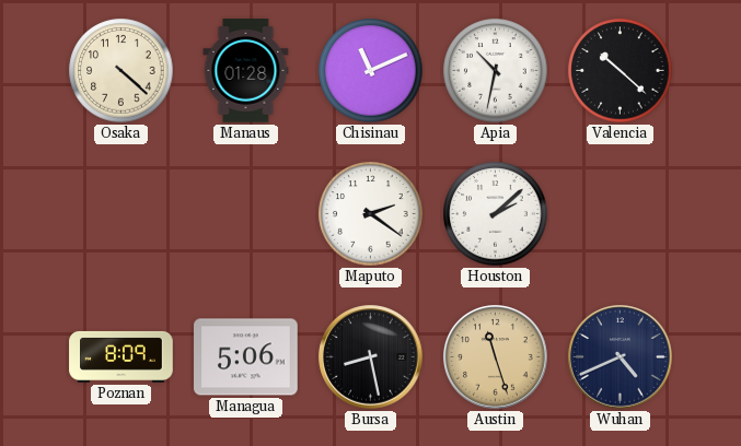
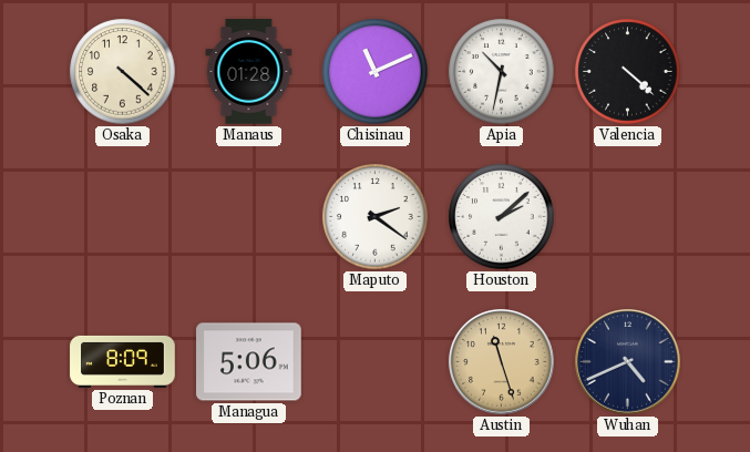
Valencia: 10:22 -> 4:22
Bursa: 8:28 -> none
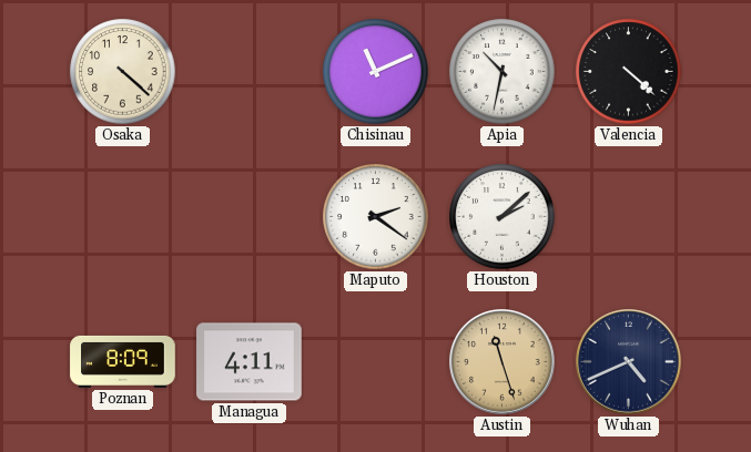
Manaus: 01:28 -> none
Managua: 5:06 -> 4:11
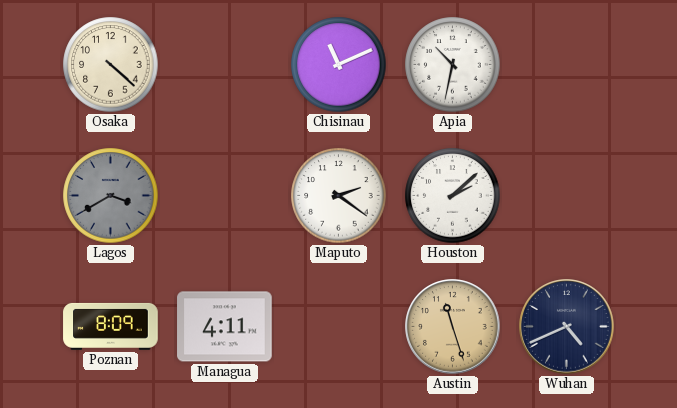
Valencia: 4:22 -> none
Lagos: none -> 3:40
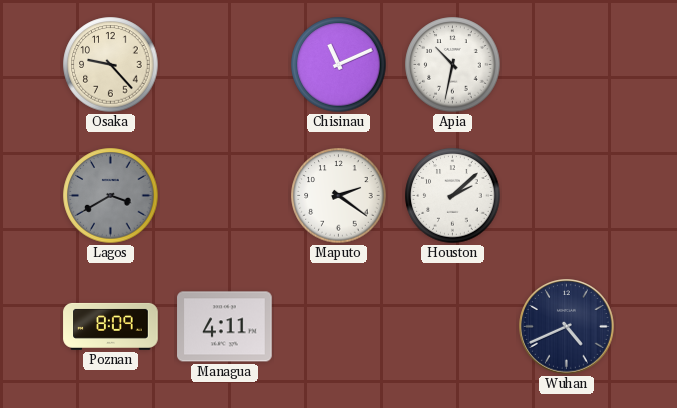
Osaka: 4:22 -> 9:23
Austin: 11:27 -> none
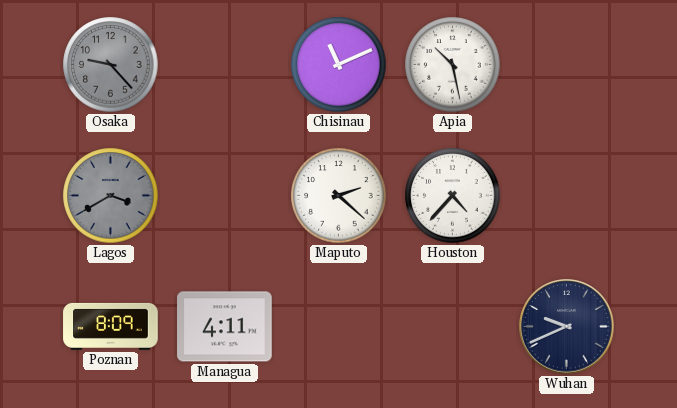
Osaka dial: cream -> grey
Apia: 10:32 -> 10:28
Maputo: 2:21 -> 2:22
Houston: 2:08 -> 4:37
Wuhan: 4:41 -> 9:41
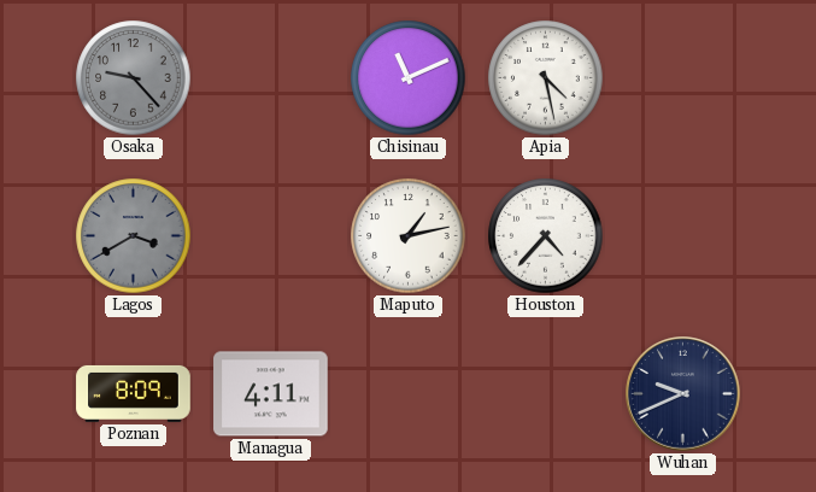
Apia: 10:28 -> 4:28
Maputo: 2:22 -> 1:13
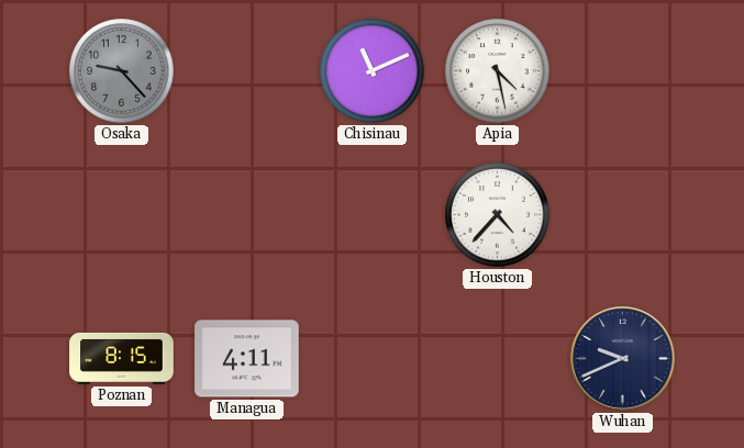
Lagos: 3:40 -> none
Maputo: 1:13 -> none
Poznan: 8:09 -> 8:15
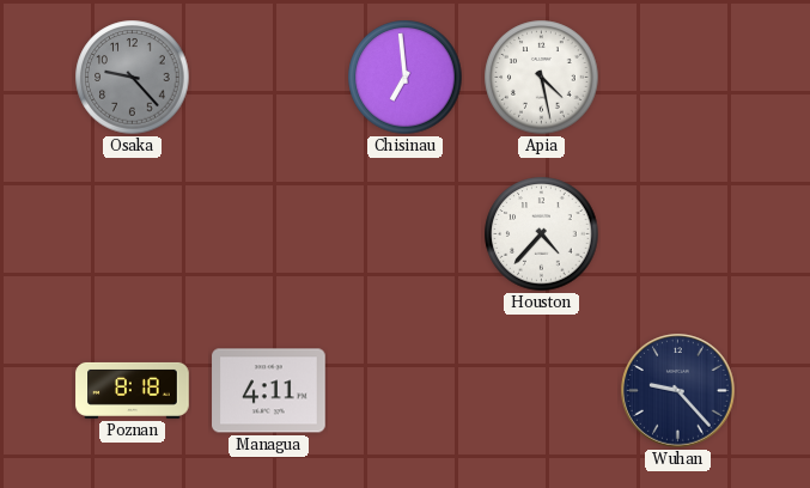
Chisinau: 11:11 -> 6:59
Poznan: 8:15 -> 8:18
Wuhan: 9:41 -> 9:23
